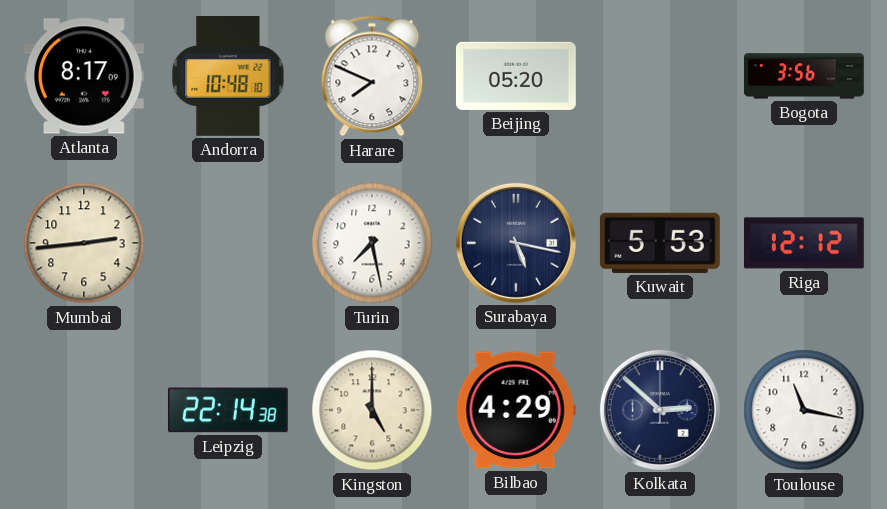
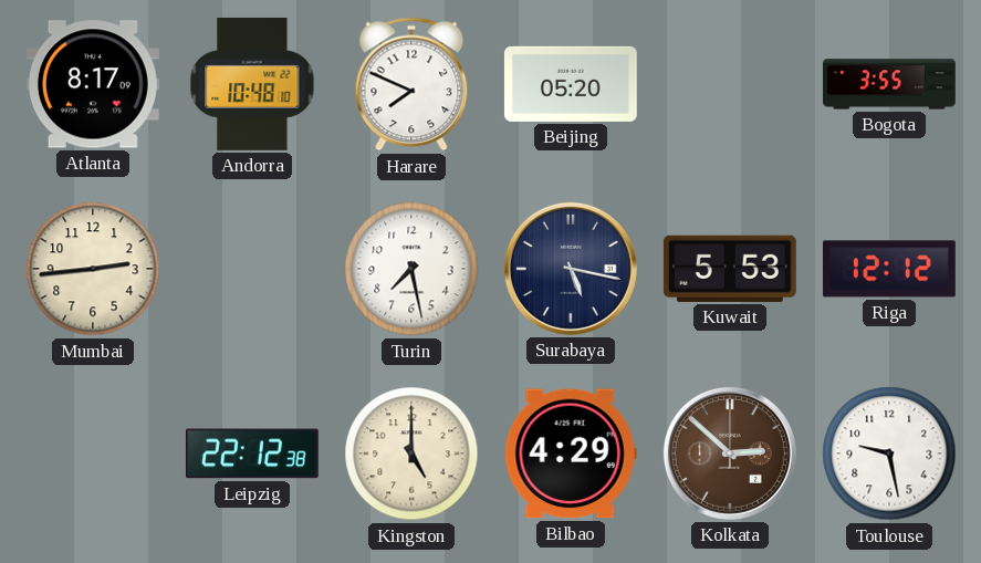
Bogota: 3:56 -> 3:55
Leipzig: 22:14 -> 22:12
Kolkata dial: navy -> brown
Toulouse: 11:17 -> 9:28
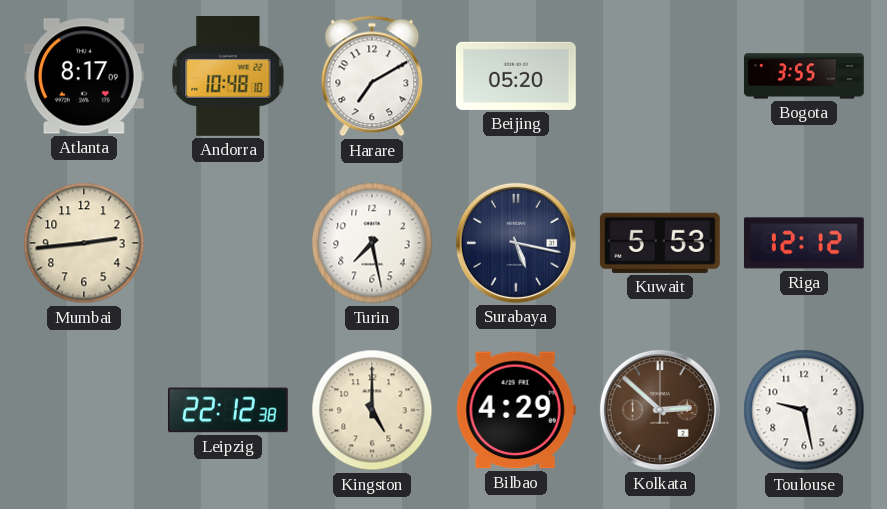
Harare: 7:49 -> 7:10
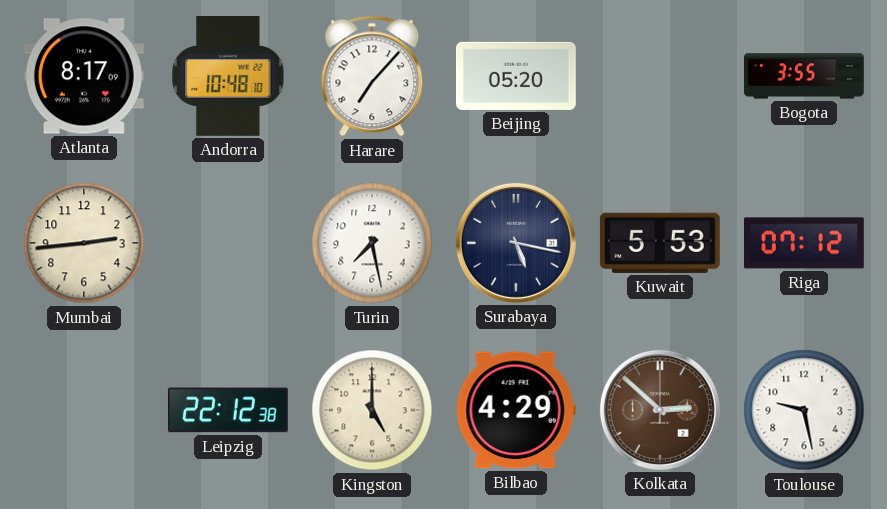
Harare: 7:10 -> 7:07
Riga: 12:12 -> 07:12
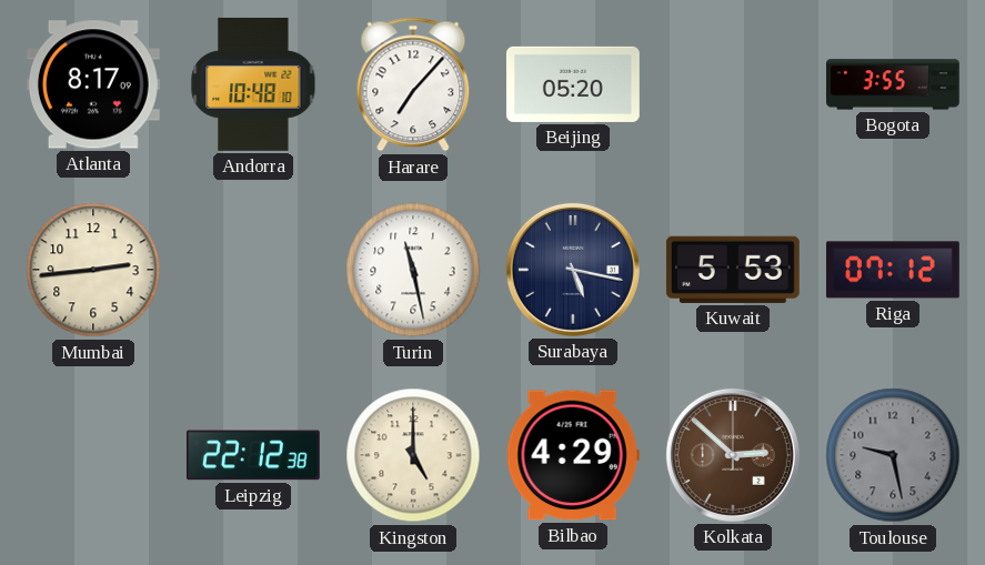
Turin: 7:28 -> 11:28
Toulouse dial: white -> grey
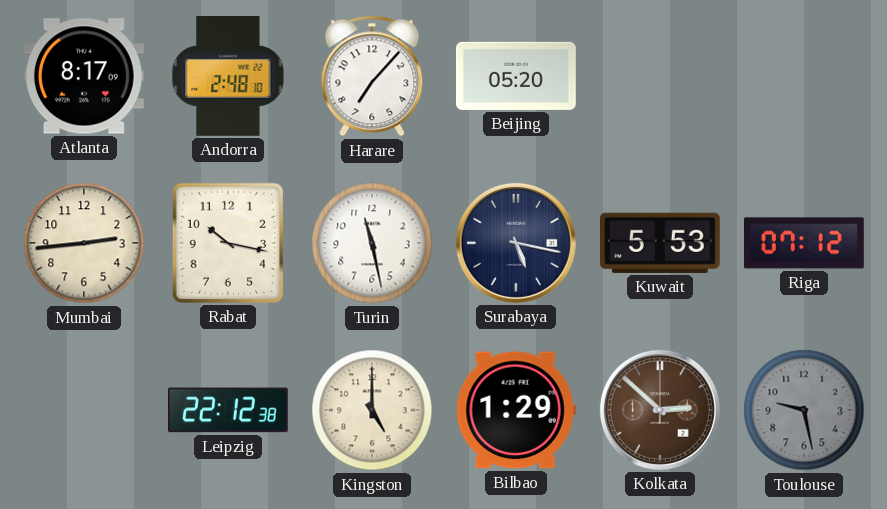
Andorra: 10:48 -> 2:48
Bogota: 3:55 -> none
Rabat: none -> 10:17
Bilbao: 4:29 -> 1:29
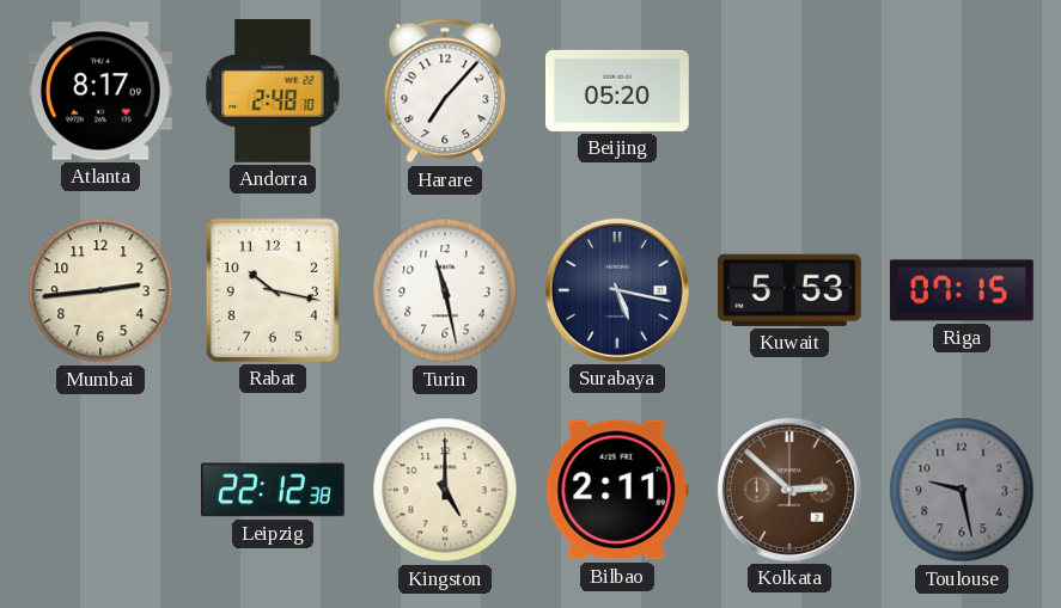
Riga: 07:12 -> 07:15
Bilbao: 1:29 -> 2:11
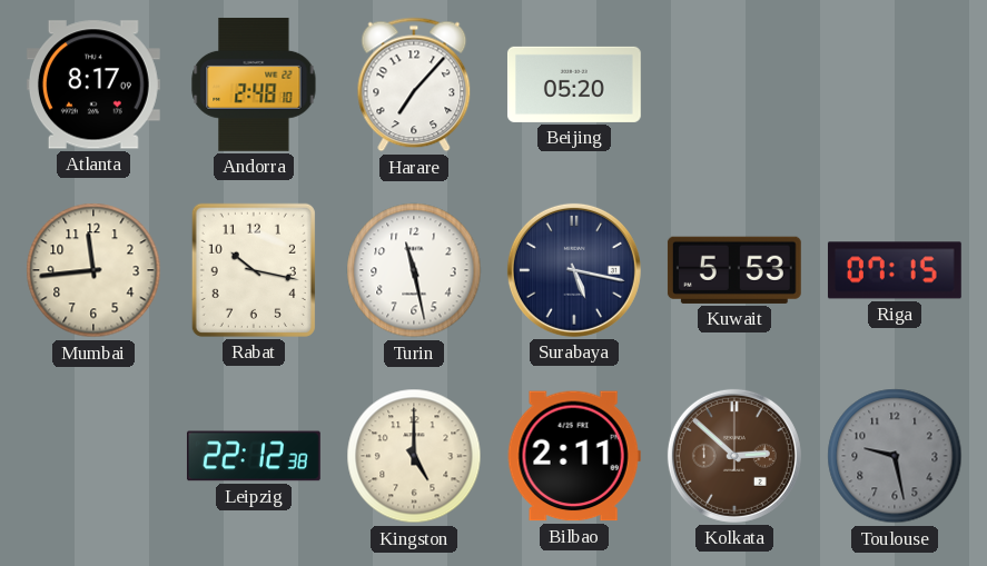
Mumbai: 2:44 -> 11:44
